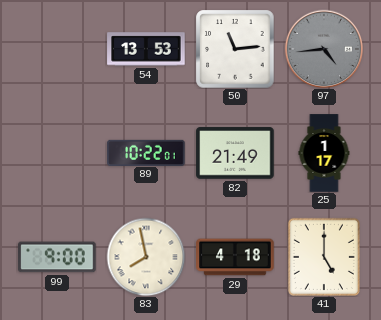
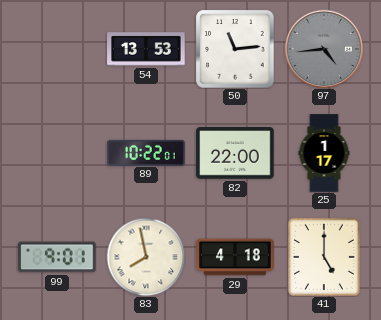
82: 21:49 -> 22:00
99: 9:00 -> 9:01
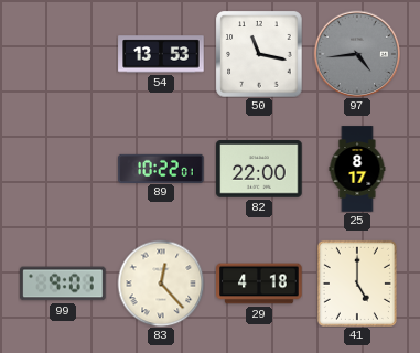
50: 11:14 -> 11:17
25: 1:17 -> 8:17
83: 7:58 -> 12:23
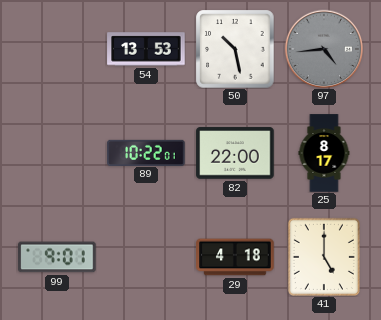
50: 11:17 -> 10:28
83: 12:23 -> none
